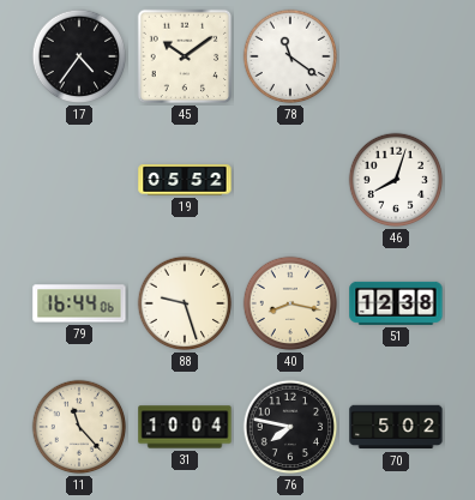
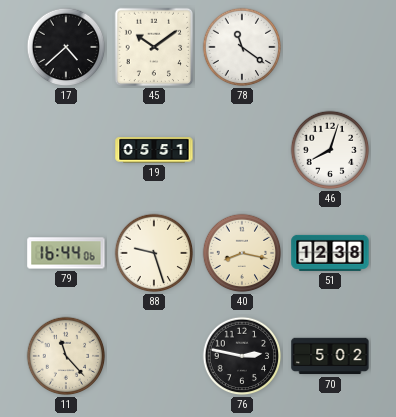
17: 4:36 -> 4:38
19: 05:52 -> 05:51
31: 10:04 -> none
76: 7:47 -> 2:47
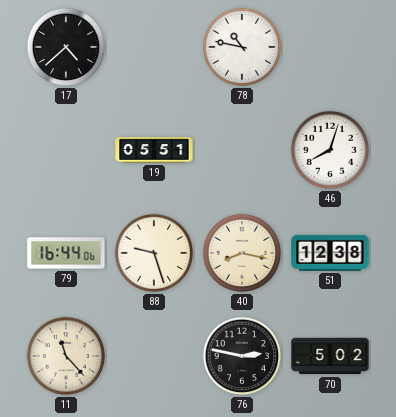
45: 10:09 -> none
78: 11:21 -> 10:47
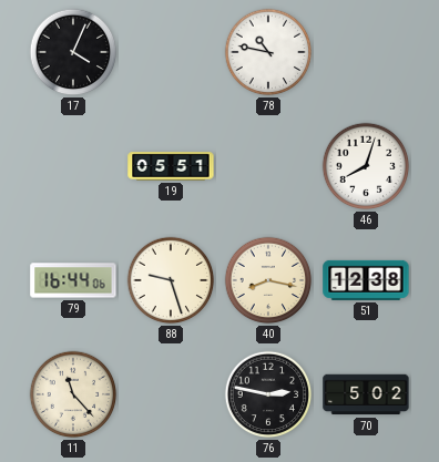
17: 4:38 -> 4:04
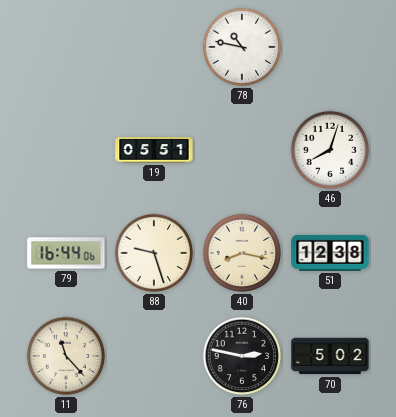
17: 4:04 -> none
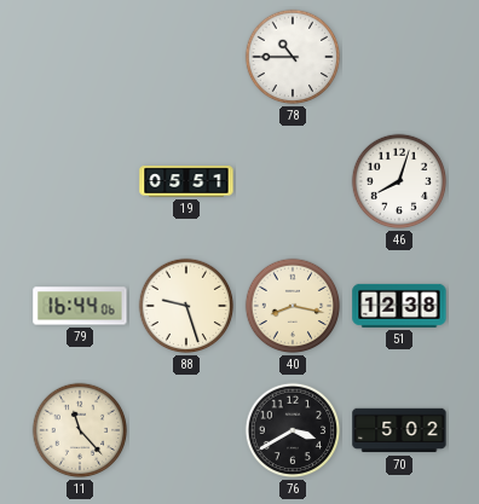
78: 10:47 -> 10:45
76: 2:47 -> 3:40
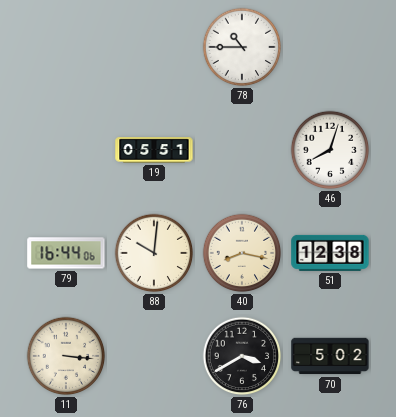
88: 9:27 -> 10:01
11: 11:23 -> 3:16
